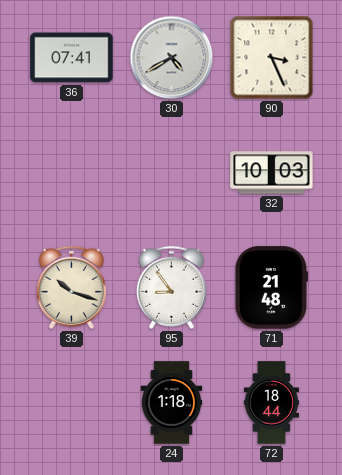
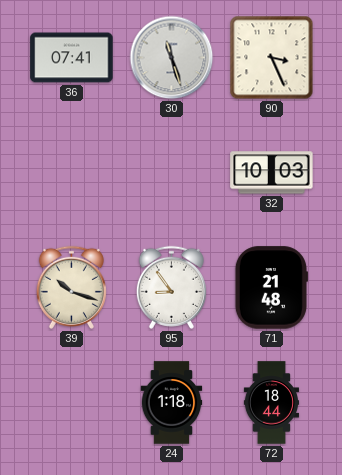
30: 4:40 -> 11:27
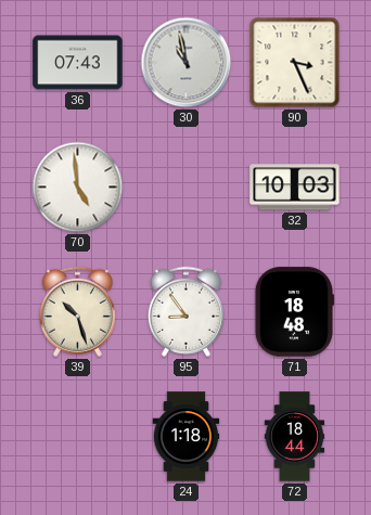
36: 07:41 -> 07:43
30: 11:27 -> 10:58
70: none -> 4:59
39: 10:18 -> 10:27
71: 21:48 -> 18:48
